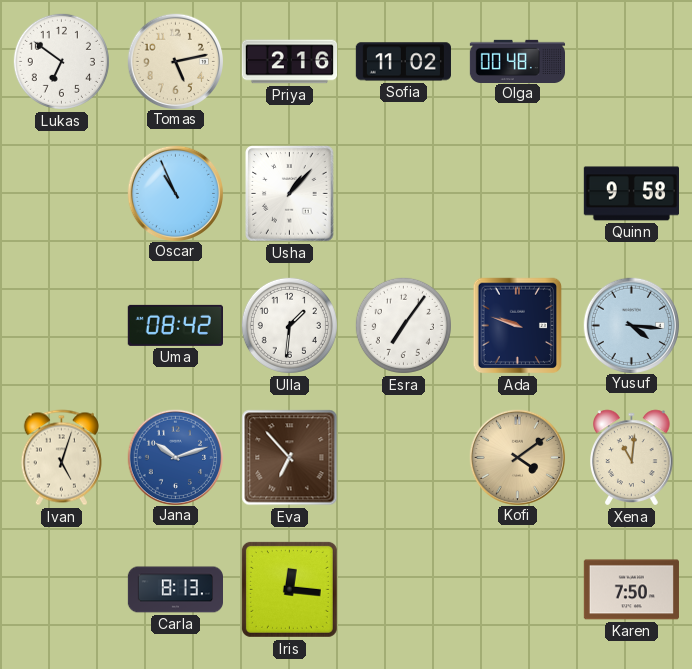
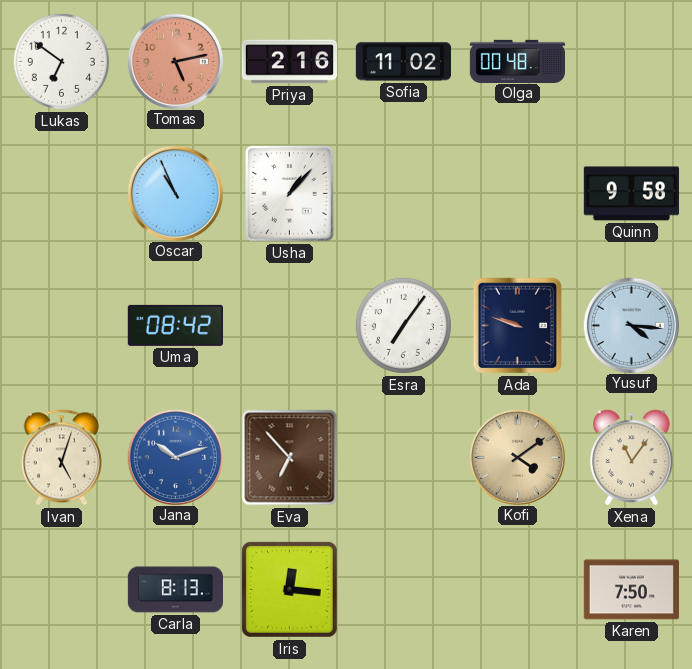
Tomas dial: cream -> salmon
Ulla: 1:31 -> none
Xena: 11:01 -> 11:06
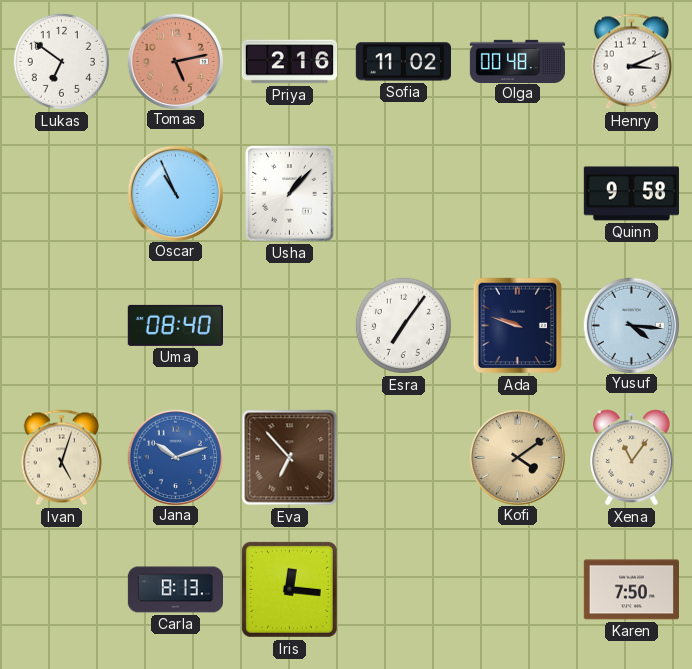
Henry: none -> 3:11
Uma: 08:42 -> 08:40
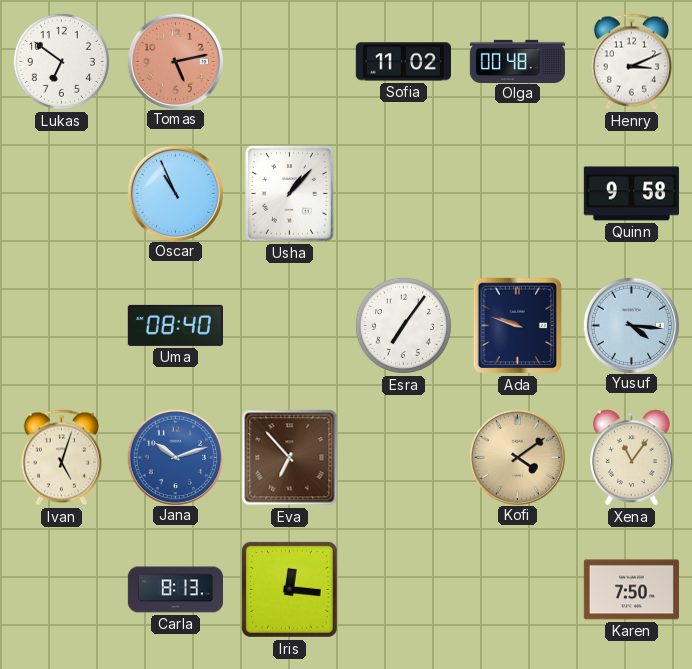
Priya: 2:16 -> none
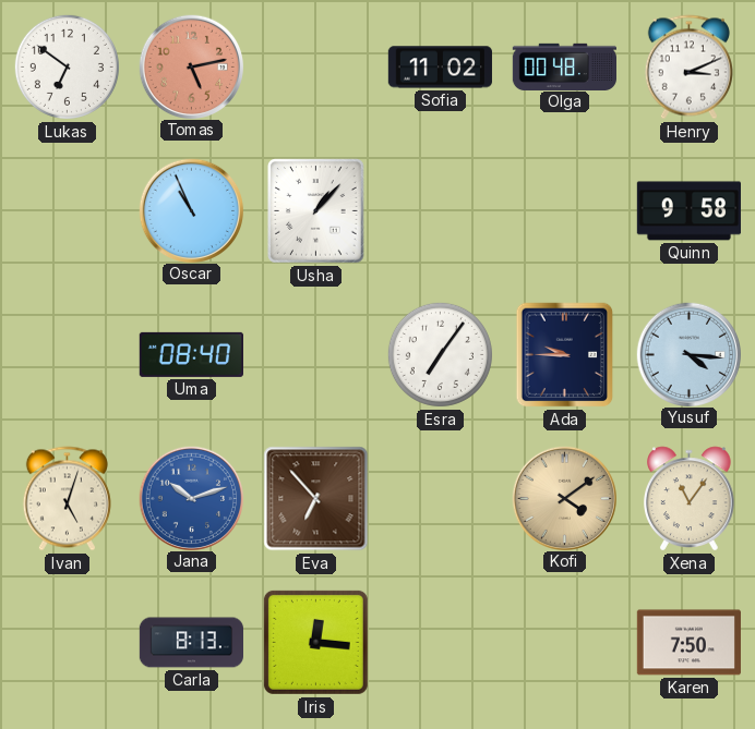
Ada: 9:48 -> 9:45
